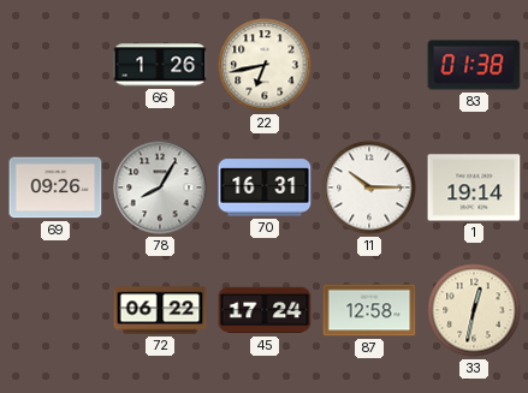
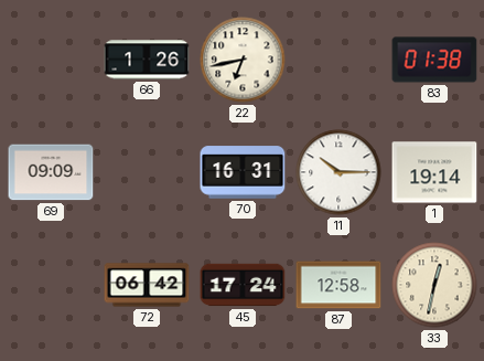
69: 09:26 -> 09:09
78: 8:05 -> none
72: 06:22 -> 06:42
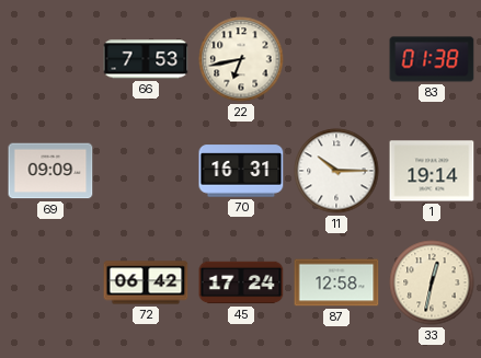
66: 1:26 -> 7:53
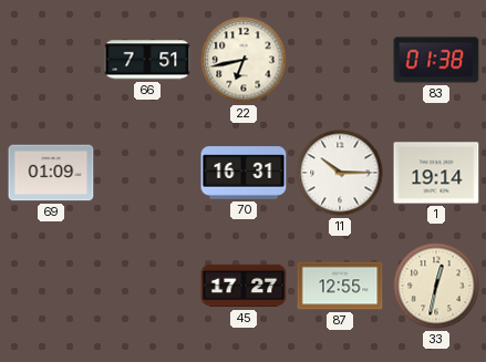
66: 7:53 -> 7:51
69: 09:09 -> 01:09
72: 06:42 -> none
45: 17:24 -> 17:27
87: 12:58 -> 12:55
